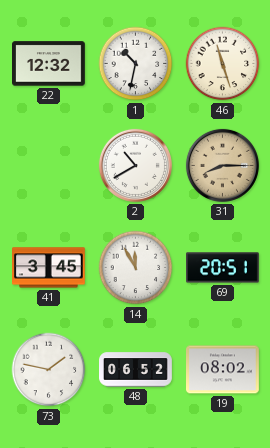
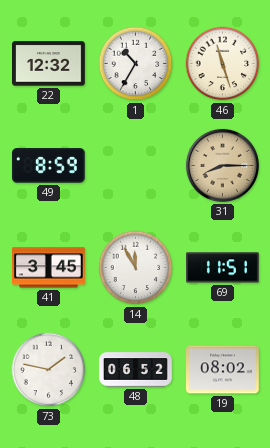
1: 10:32 -> 10:35
49: none -> 8:59
2: 10:40 -> none
69: 20:51 -> 11:51
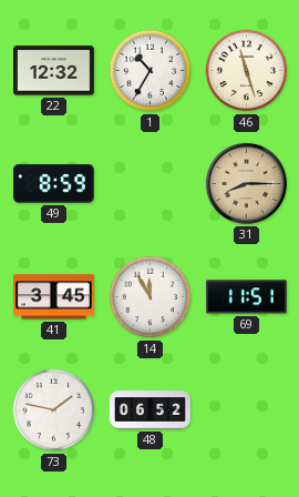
19: 08:02 -> none
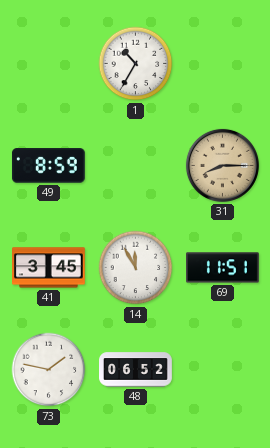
22: 12:32 -> none
46: 11:27 -> none
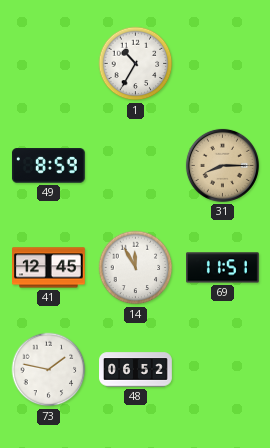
41: 3:45 -> 12:45
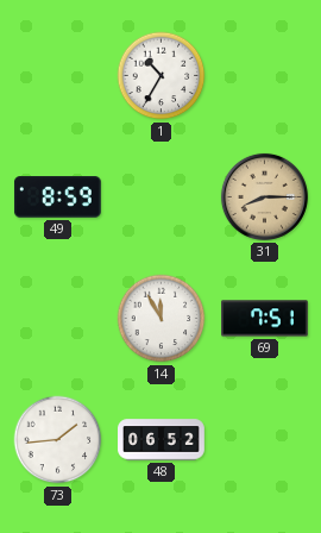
41: 12:45 -> none
69: 11:51 -> 7:51
73: 1:47 -> 1:44
